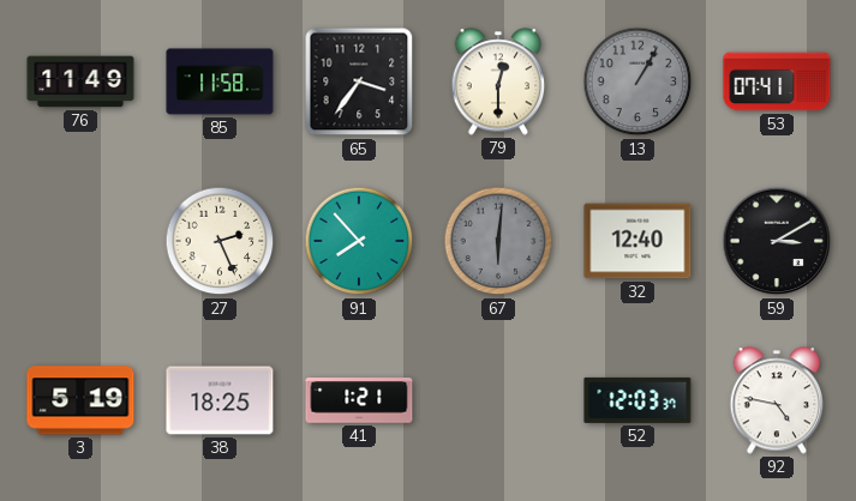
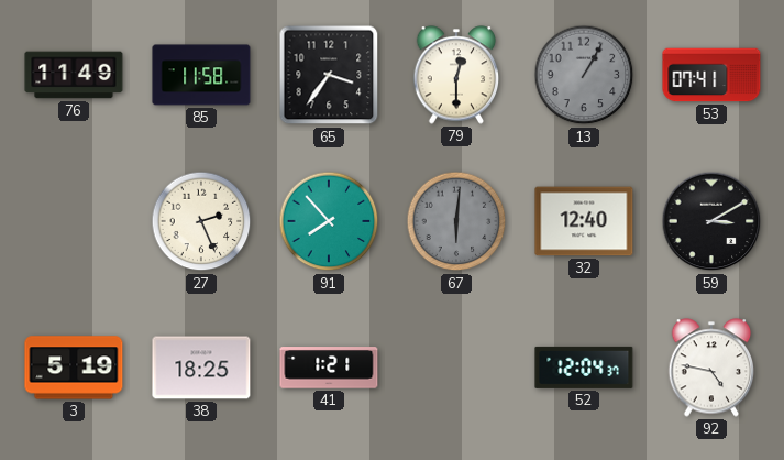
52: 12:03 -> 12:04
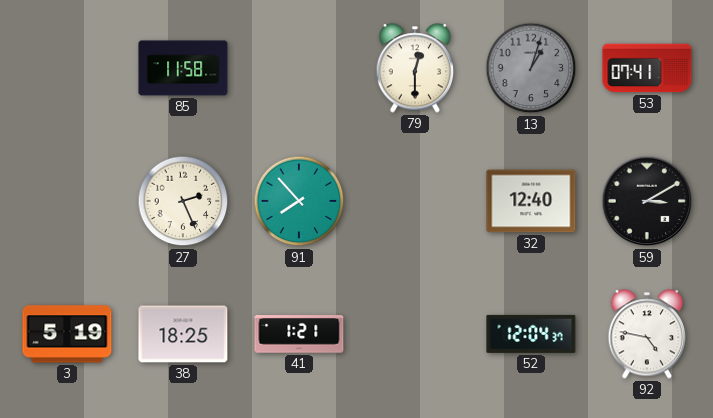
76: 11:49 -> none
65: 3:36 -> none
13: 1:05 -> 1:03
67: 6:01 -> none
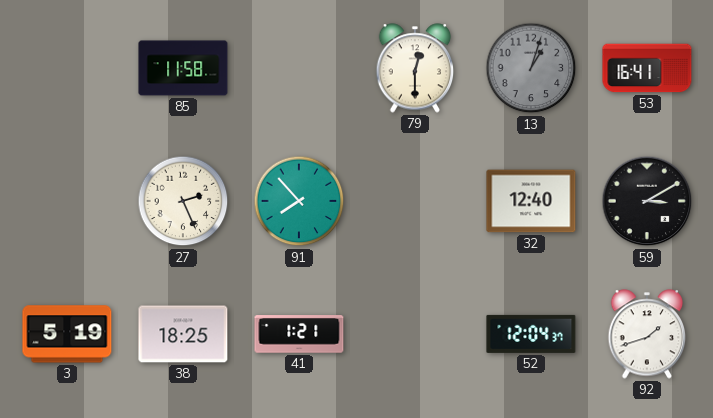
53: 07:41 -> 16:41
92: 4:47 -> 1:42
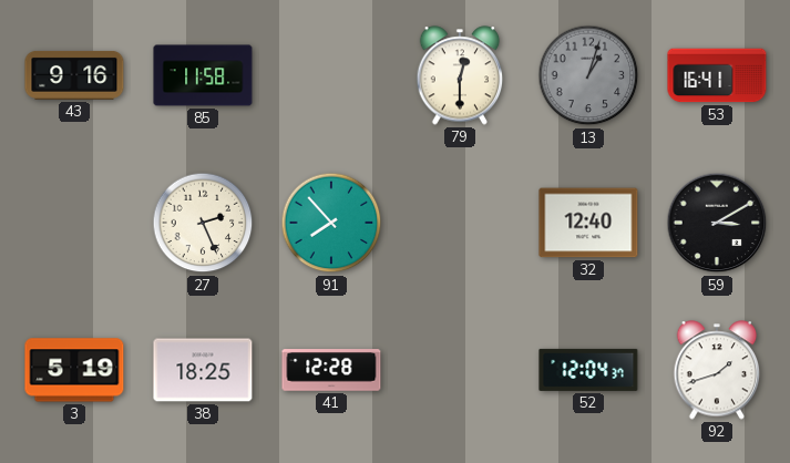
43: none -> 9:16
41: 1:21 -> 12:28
